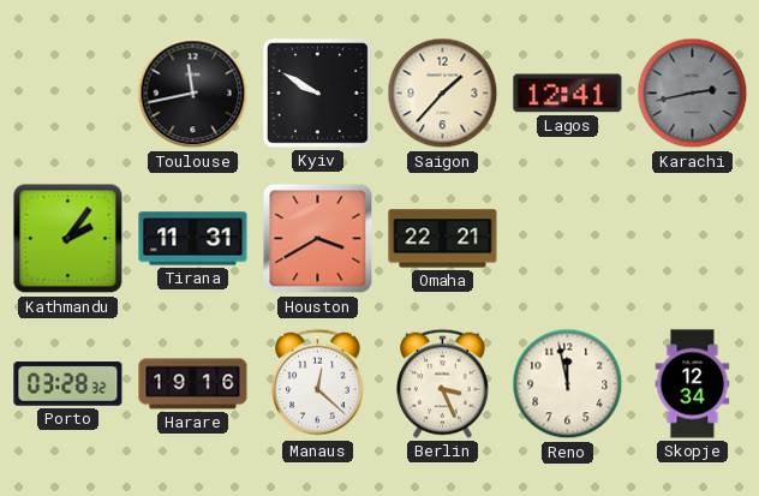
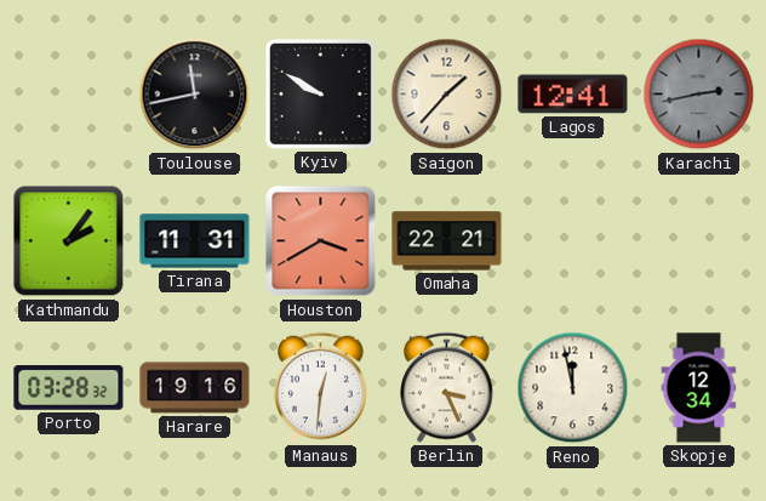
Manaus: 12:22 -> 12:31
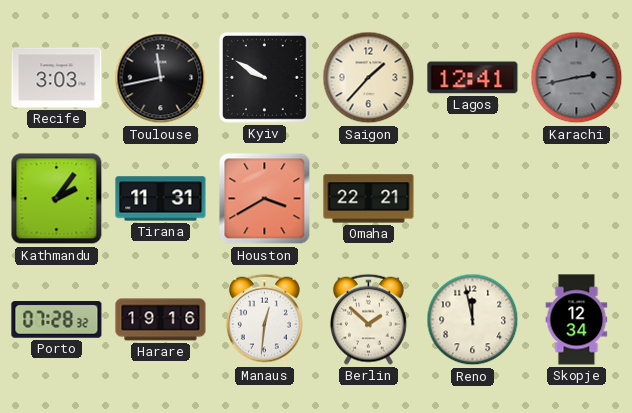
Recife: none -> 3:03
Porto: 03:28 -> 07:28
Berlin: 3:26 -> 1:52
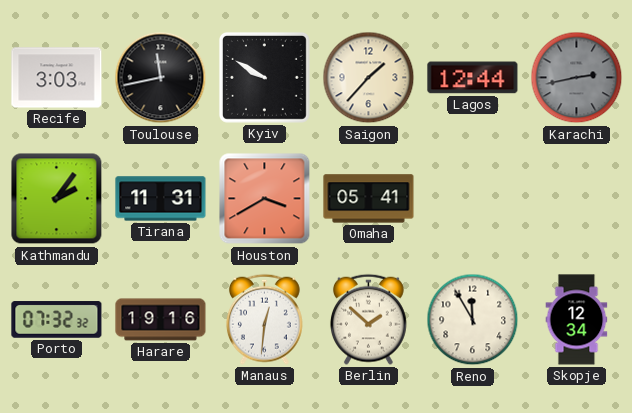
Lagos: 12:41 -> 12:44
Omaha: 22:21 -> 05:41
Porto: 07:28 -> 07:32
Reno: 11:58 -> 11:55
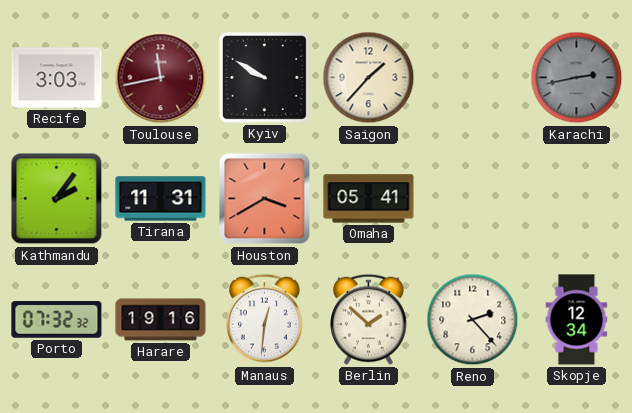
Toulouse dial: black -> burgundy
Lagos: 12:44 -> none
Reno: 11:55 -> 2:23
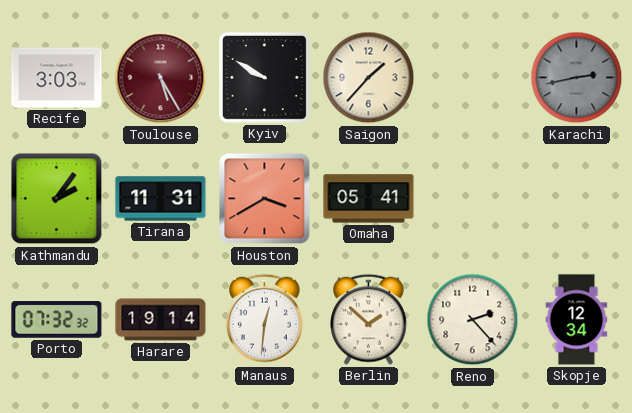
Toulouse: 11:43 -> 5:25
Harare: 19:16 -> 19:14
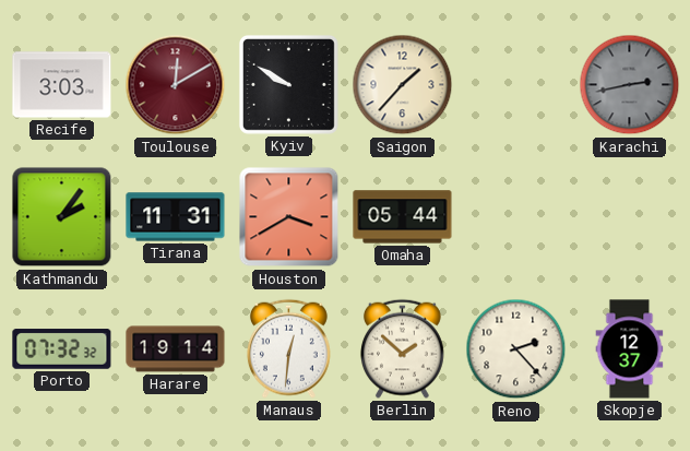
Toulouse: 5:25 -> 12:10
Omaha: 05:41 -> 05:44
Skopje: 12:34 -> 12:37
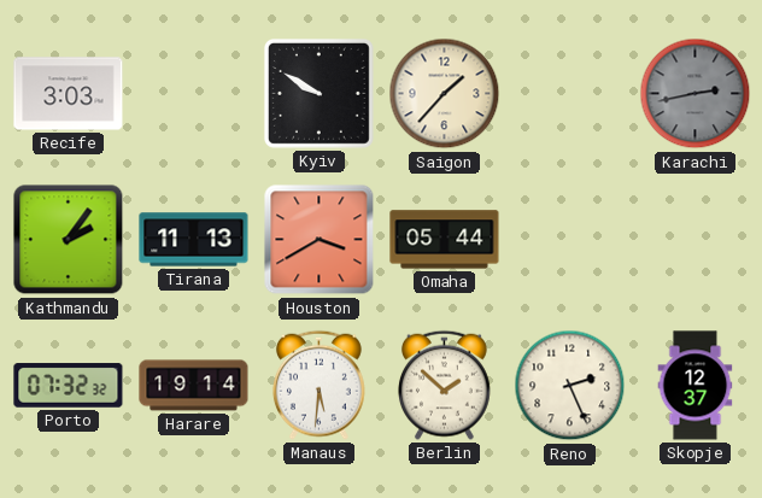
Toulouse: 12:10 -> none
Tirana: 11:31 -> 11:13
Manaus: 12:31 -> 5:31
Reno: 2:23 -> 2:26
